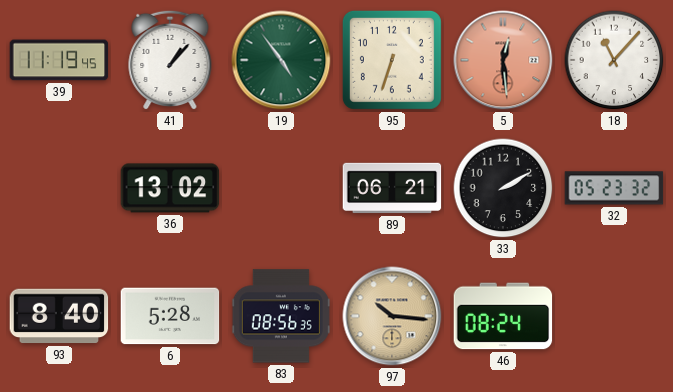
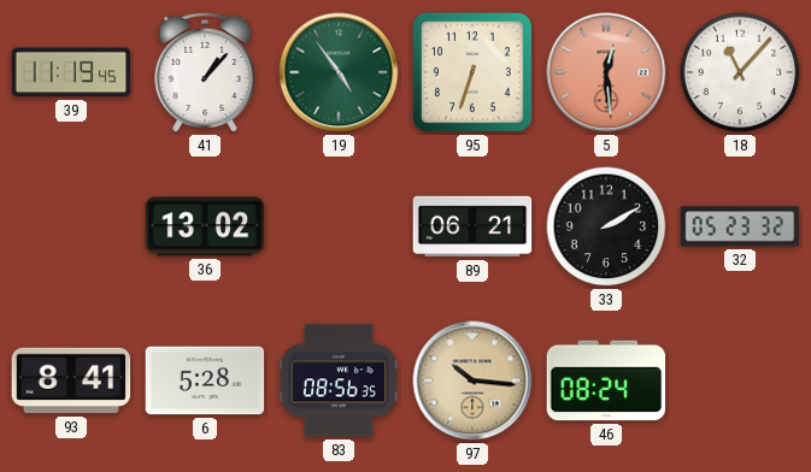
93: 8:40 -> 8:41
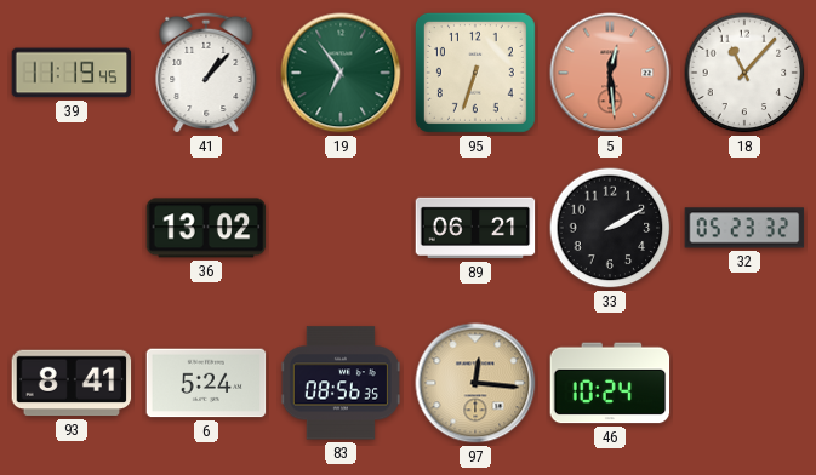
19: 4:54 -> 6:54
6: 5:28 -> 5:24
97: 10:16 -> 12:16
46: 08:24 -> 10:24
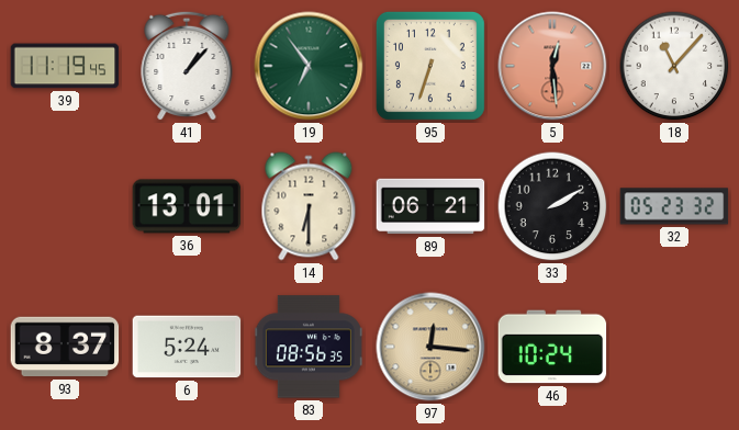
36: 13:02 -> 13:01
14: none -> 6:30
93: 8:41 -> 8:37
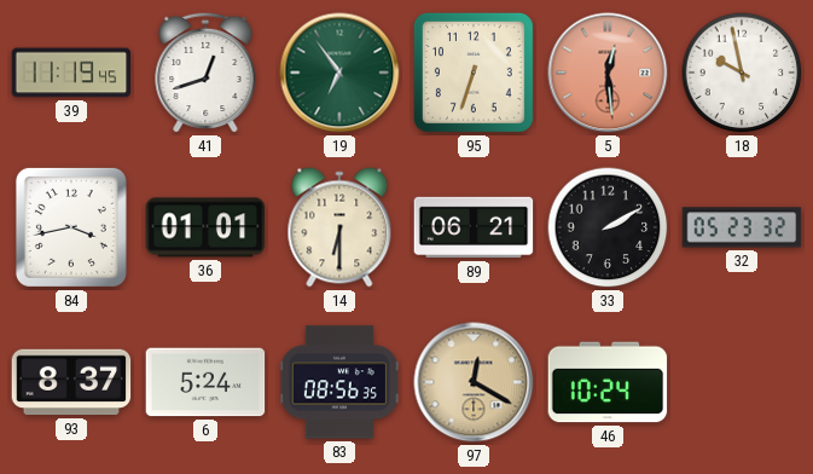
41: 1:07 -> 12:42
18: 11:07 -> 9:58
84: none -> 3:43
36: 13:01 -> 01:01
97: 12:16 -> 12:20
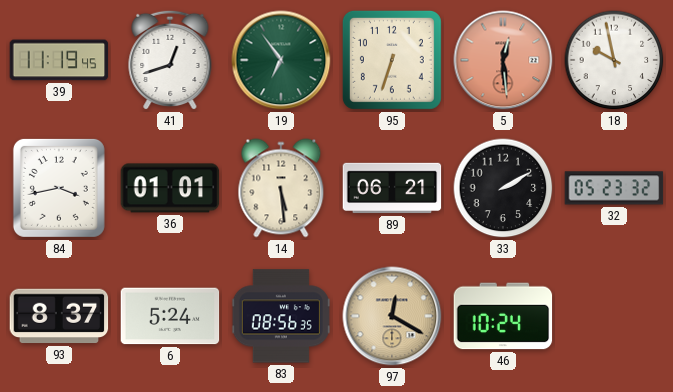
14: 6:30 -> 5:29
